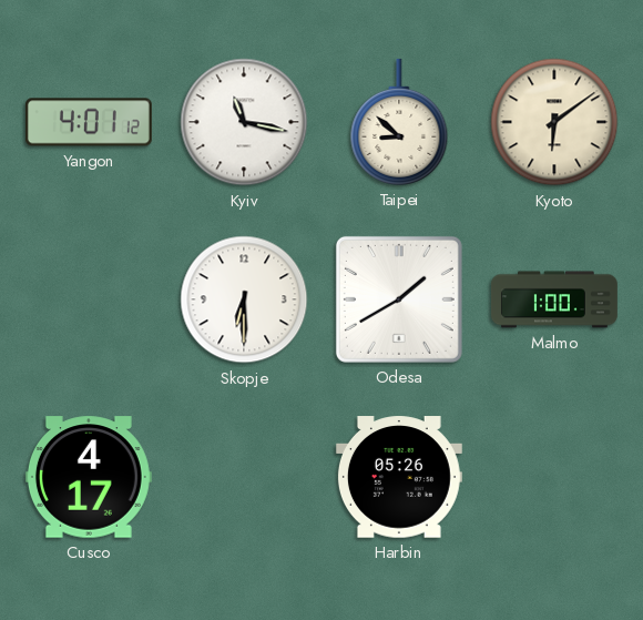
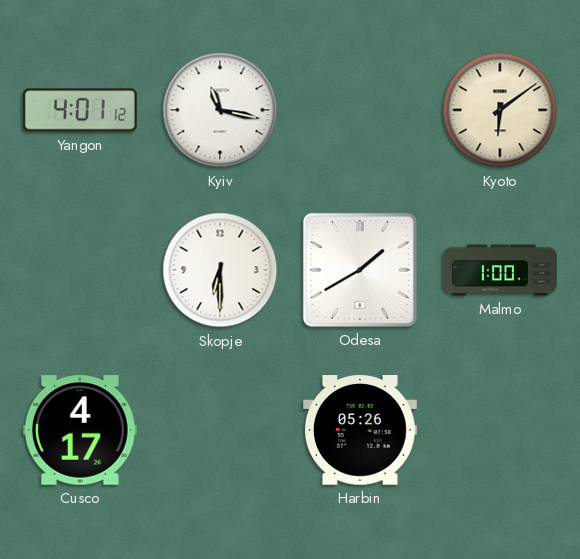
Taipei: 8:52 -> none
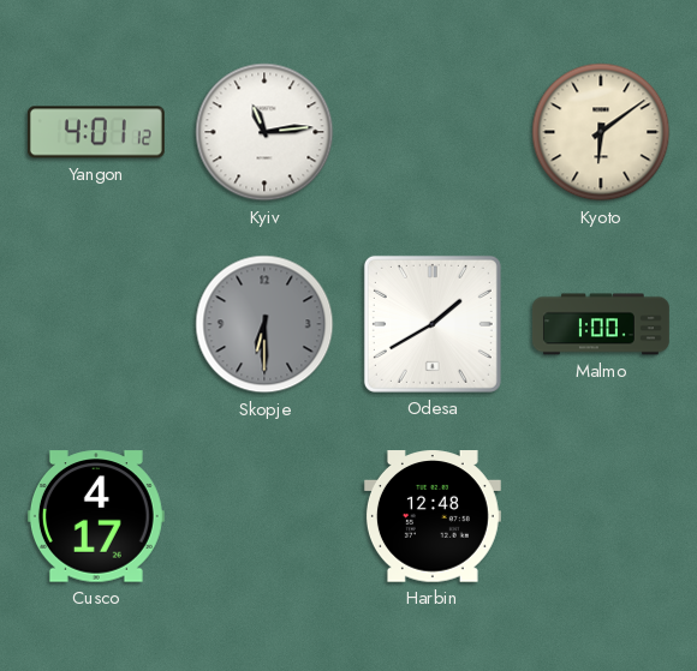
Kyiv: 11:17 -> 11:14
Skopje dial: white -> grey
Harbin: 05:26 -> 12:48
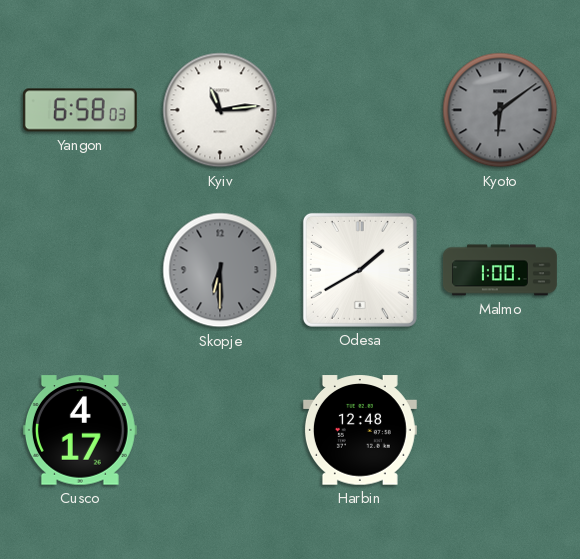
Yangon: 4:01 -> 6:58
Kyoto dial: cream -> grey
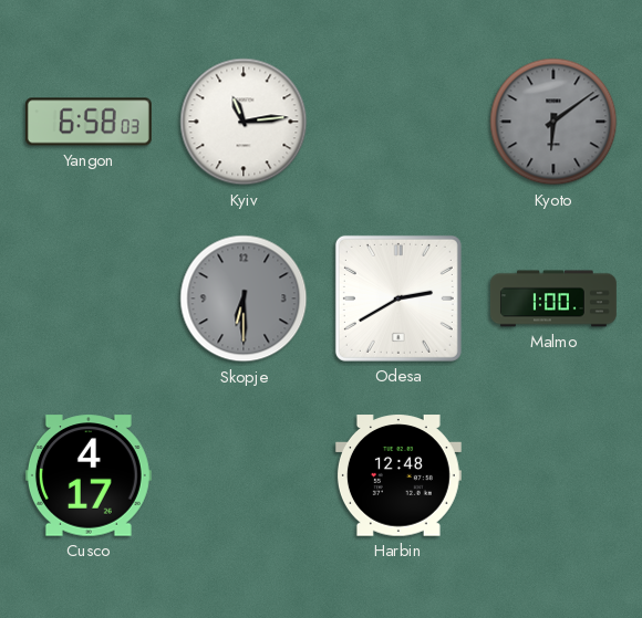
Odesa: 1:40 -> 2:40
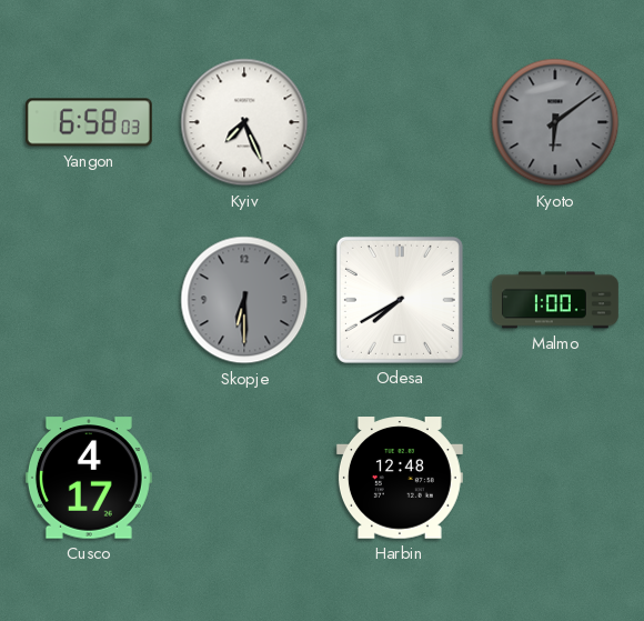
Kyiv: 11:14 -> 7:26
Odesa: 2:40 -> 7:40
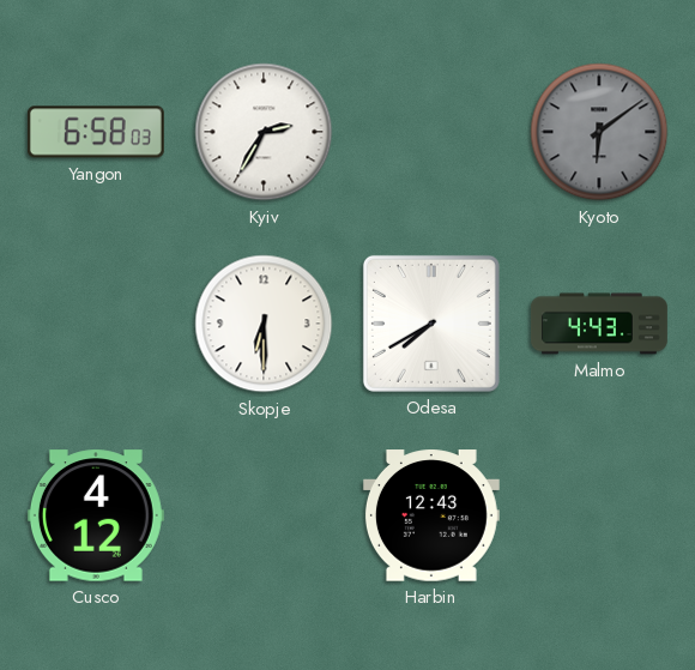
Kyiv: 7:26 -> 2:35
Skopje dial: grey -> white
Malmo: 1:00 -> 4:43
Cusco: 4:17 -> 4:12
Harbin: 12:48 -> 12:43
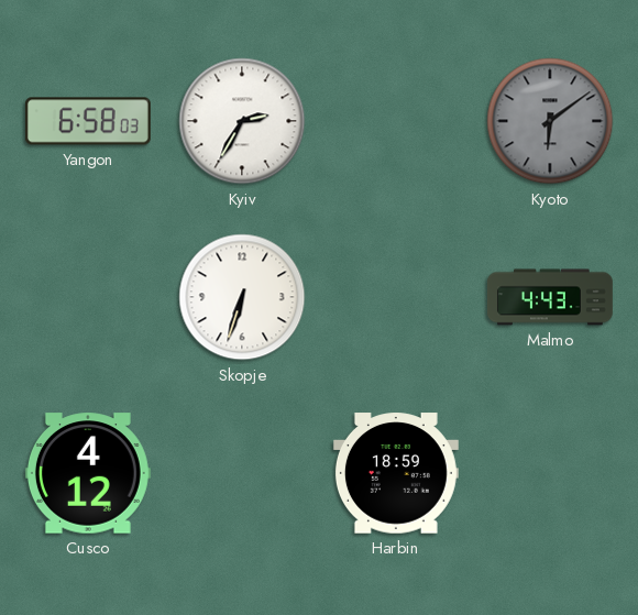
Skopje: 6:30 -> 6:33
Odesa: 7:40 -> none
Harbin: 12:43 -> 18:59
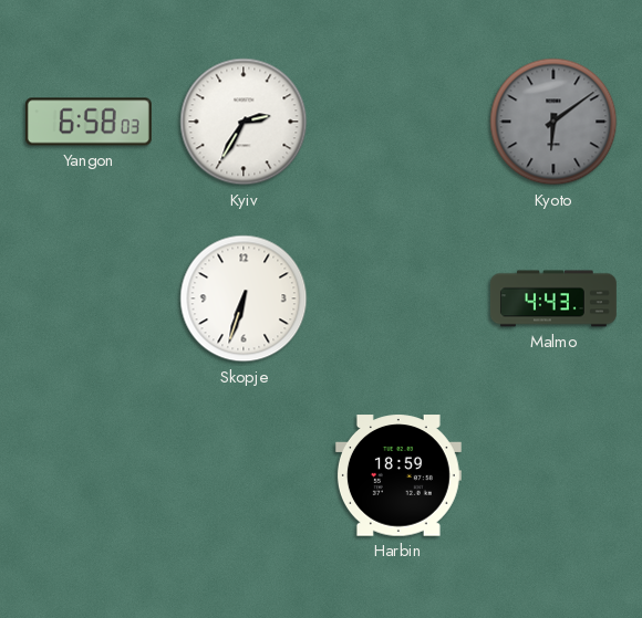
Cusco: 4:12 -> none
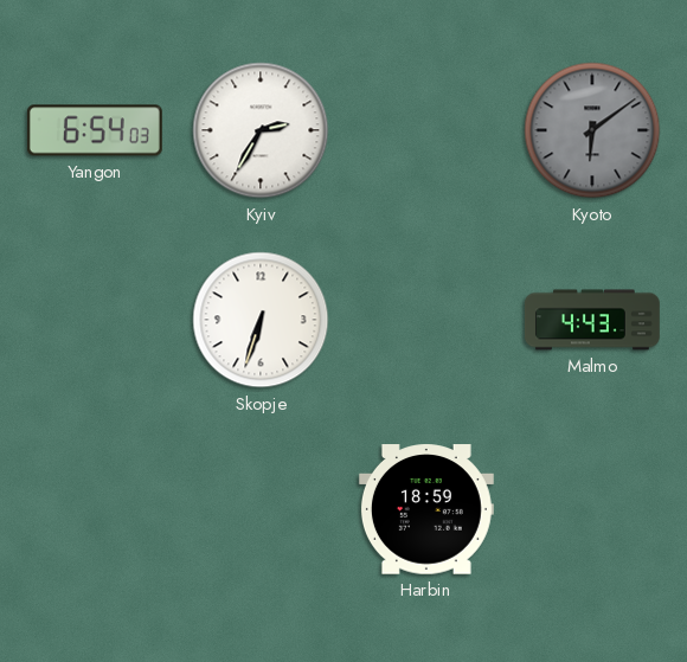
Yangon: 6:58 -> 6:54
